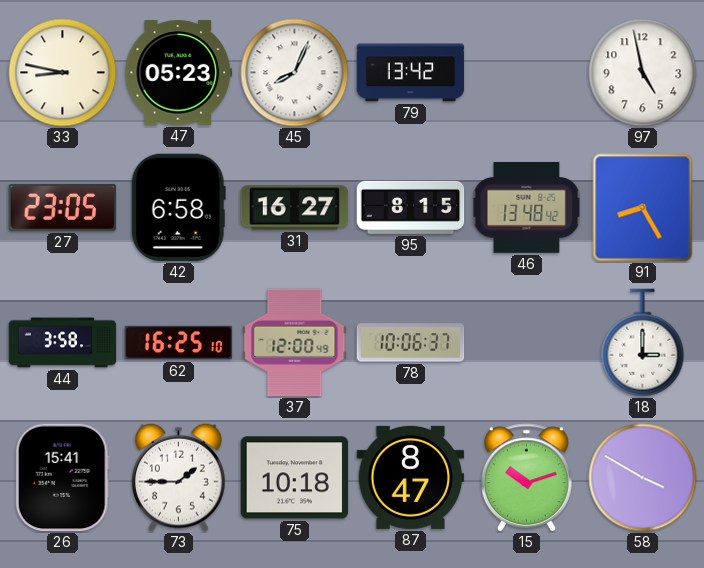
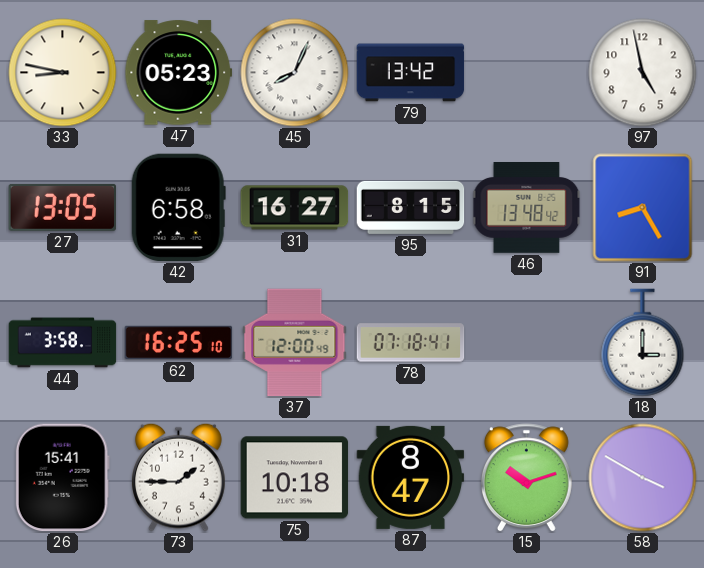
27: 23:05 -> 13:05
78: 10:06 -> 07:18
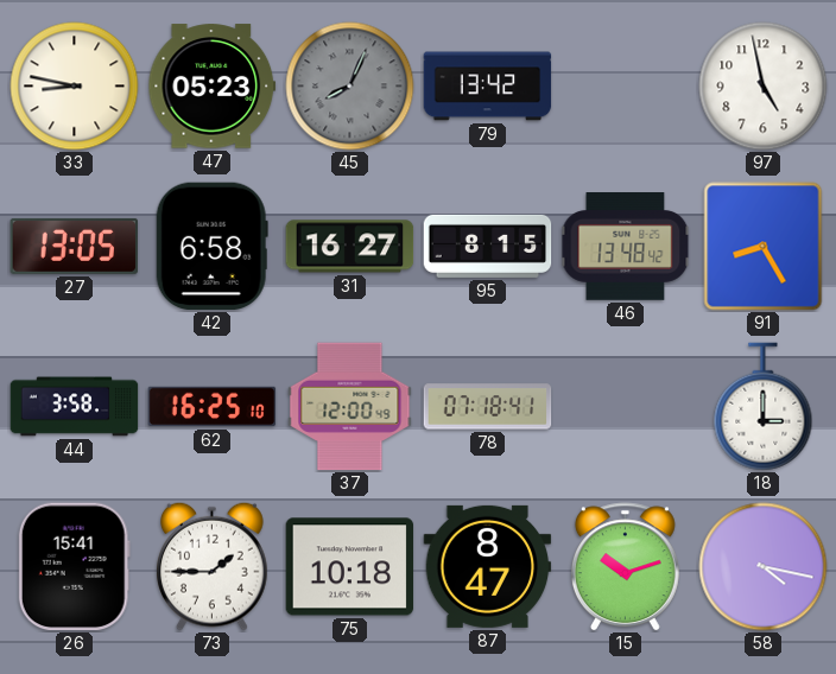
45 dial: white -> grey
58: 3:50 -> 4:17
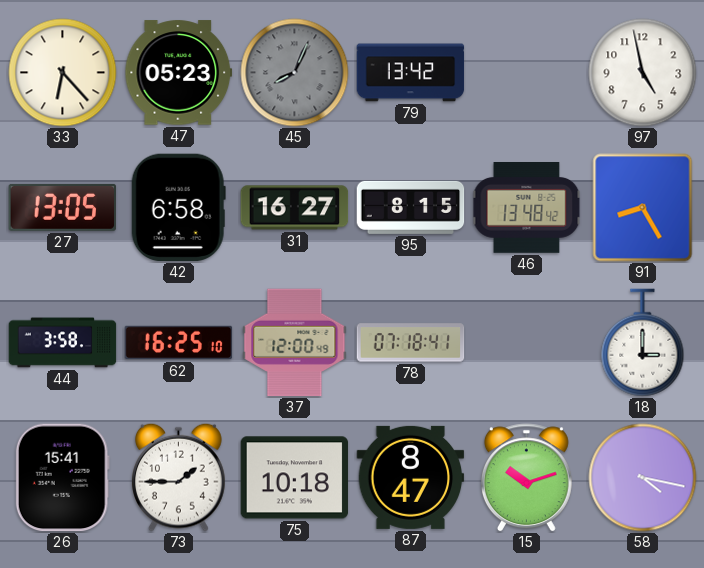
33: 8:47 -> 6:23
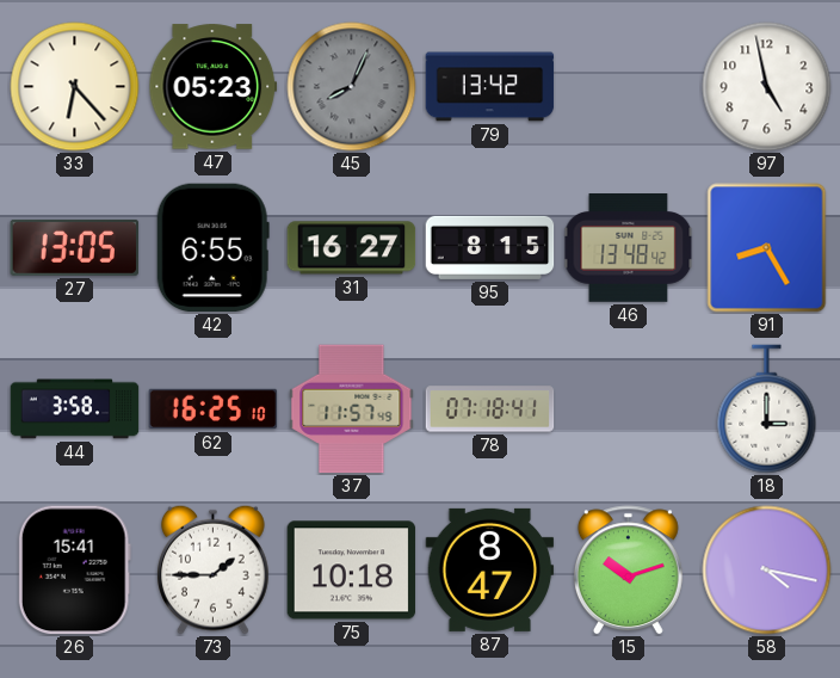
42: 6:58 -> 6:55
37: 12:00 -> 11:57
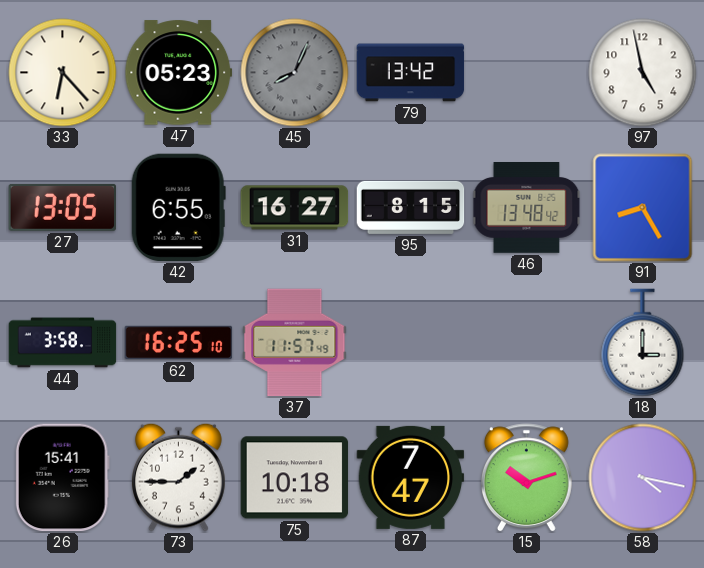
78: 07:18 -> none
87: 8:47 -> 7:47
